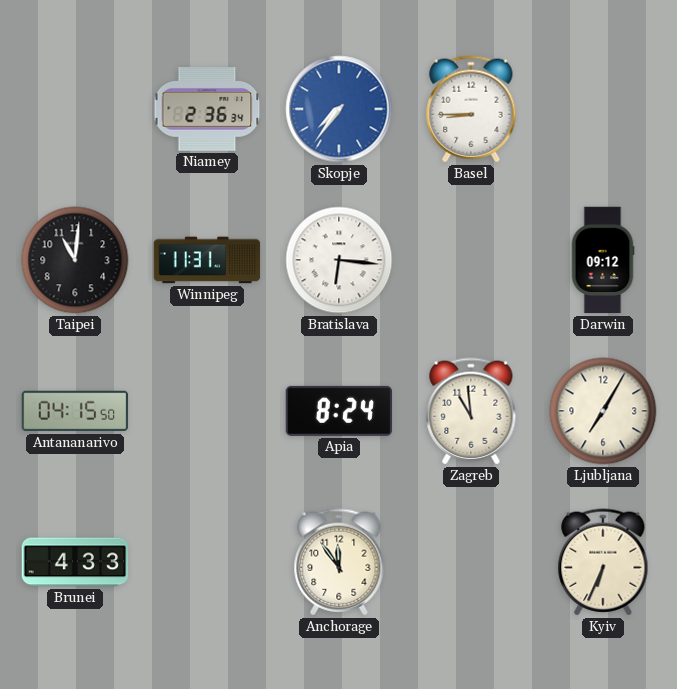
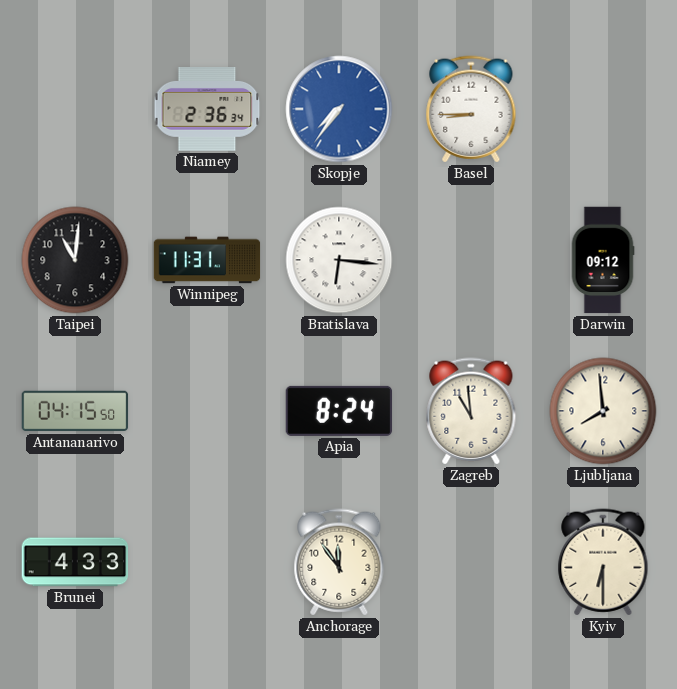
Ljubljana: 7:05 -> 7:59
Kyiv: 6:34 -> 6:30
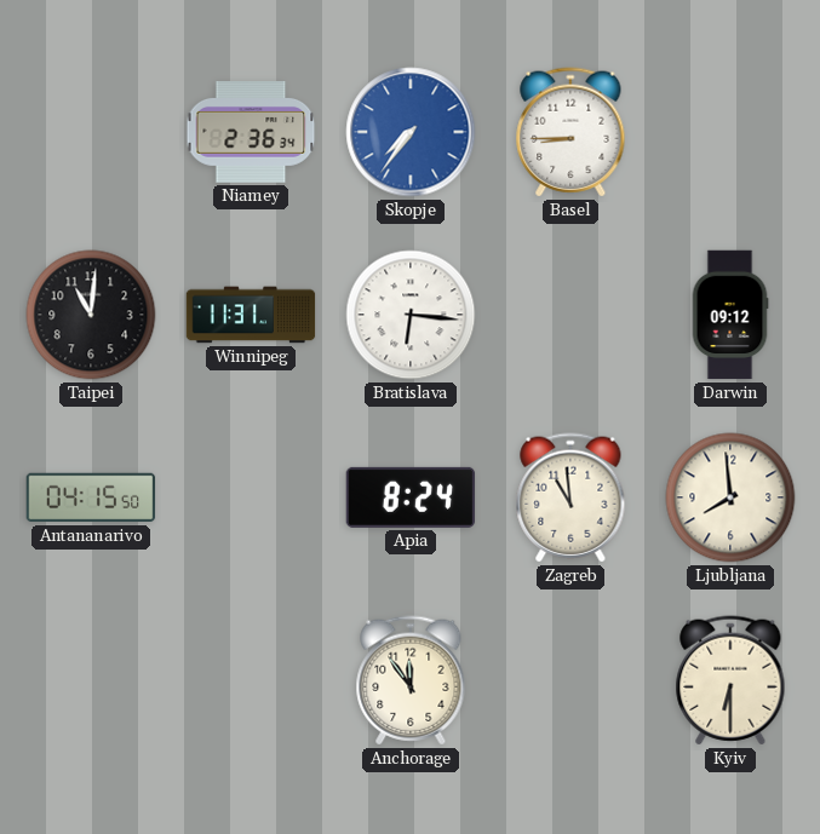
Brunei: 4:33 -> none
